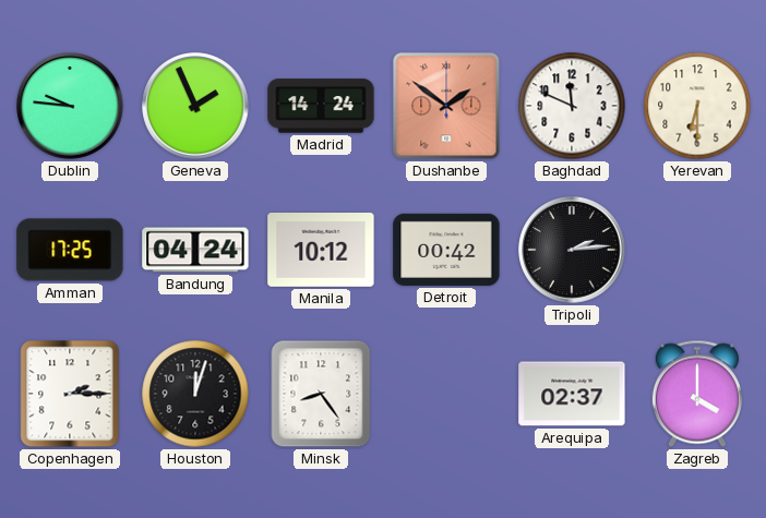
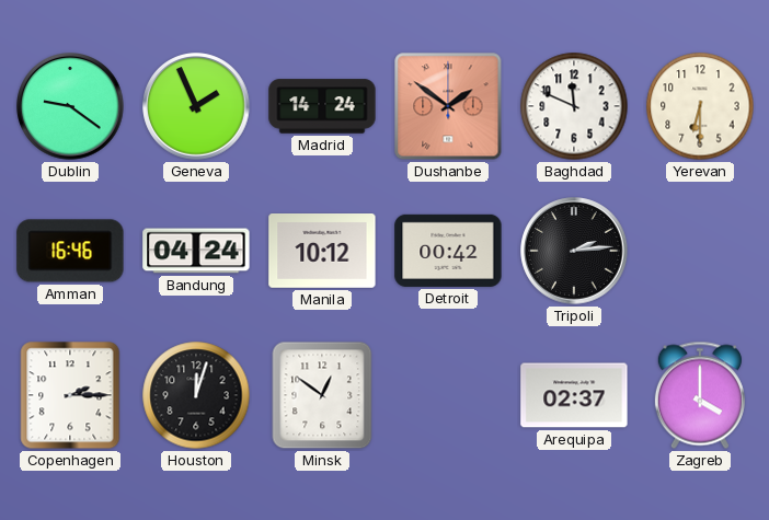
Dublin: 9:46 -> 9:21
Amman: 17:25 -> 16:46
Minsk: 8:24 -> 12:51
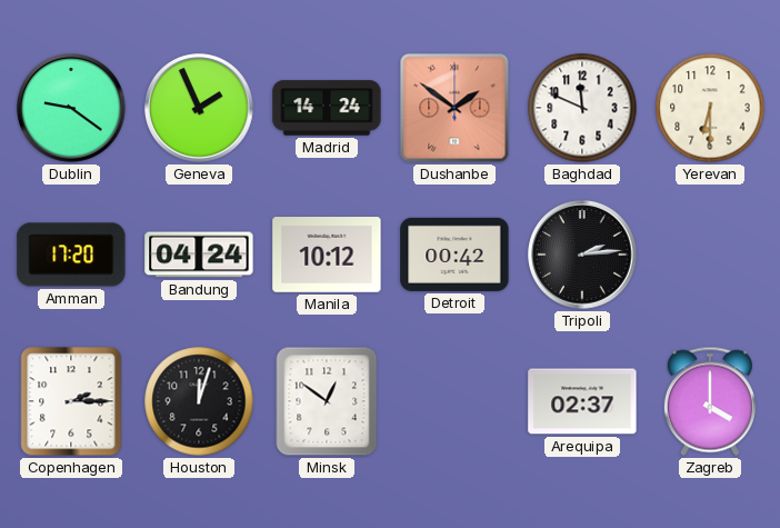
Amman: 16:46 -> 17:20
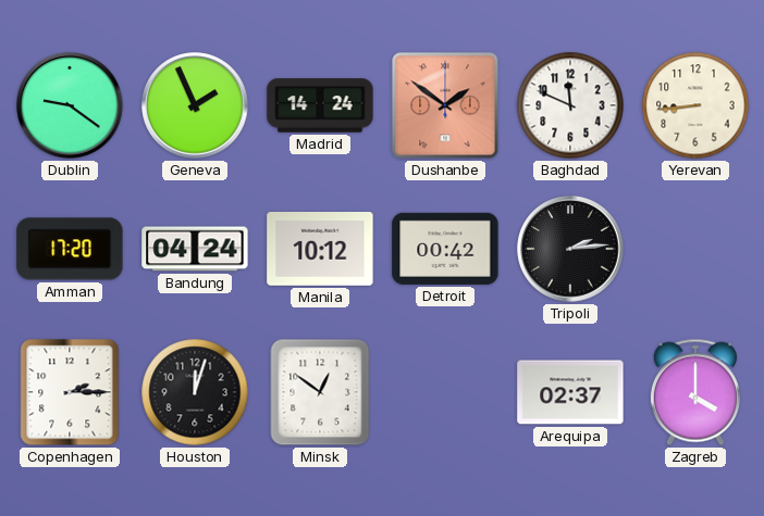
Yerevan: 6:30 -> 8:44
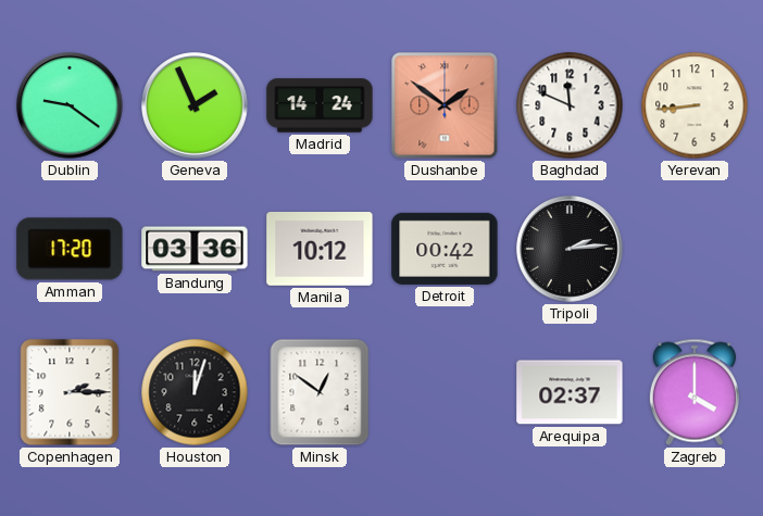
Bandung: 04:24 -> 03:36
